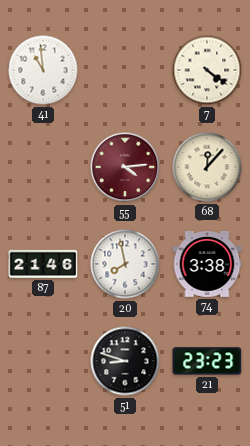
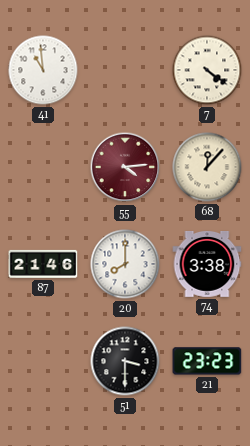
20: 7:58 -> 8:00
51: 8:48 -> 3:30
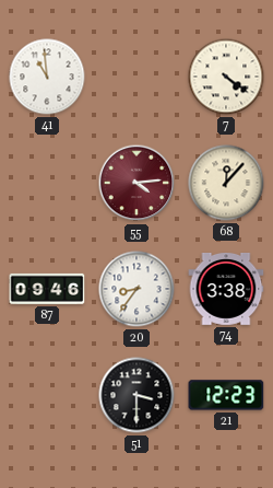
87: 21:46 -> 09:46
20: 8:00 -> 8:36
21: 23:23 -> 12:23
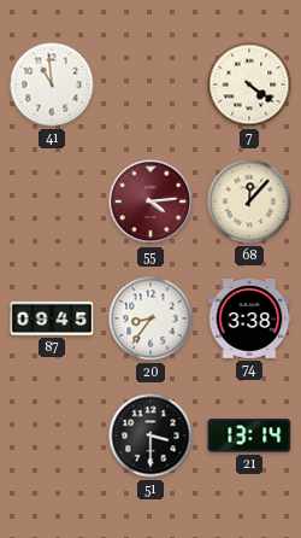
87: 09:46 -> 09:45
21: 12:23 -> 13:14
